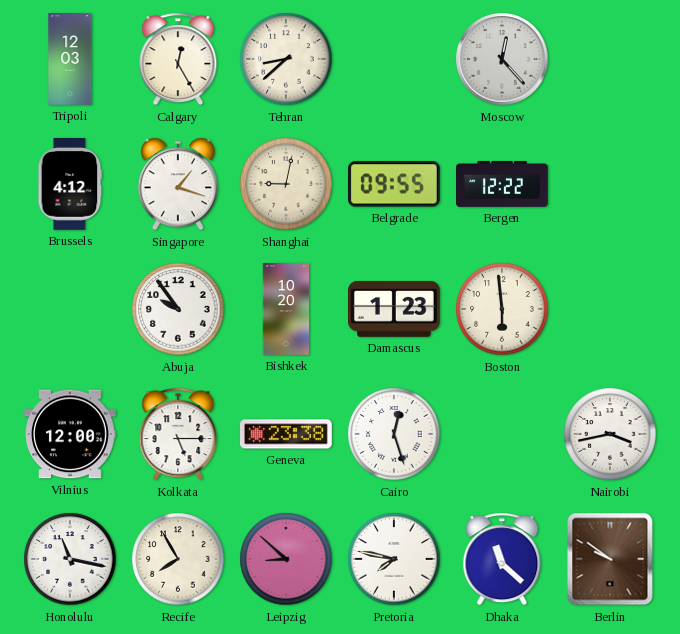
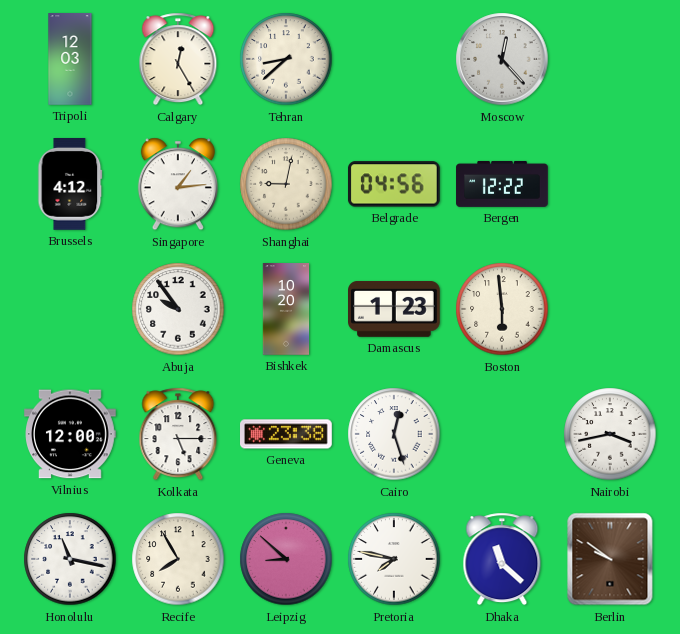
Singapore: 1:18 -> 1:14
Belgrade: 09:55 -> 04:56
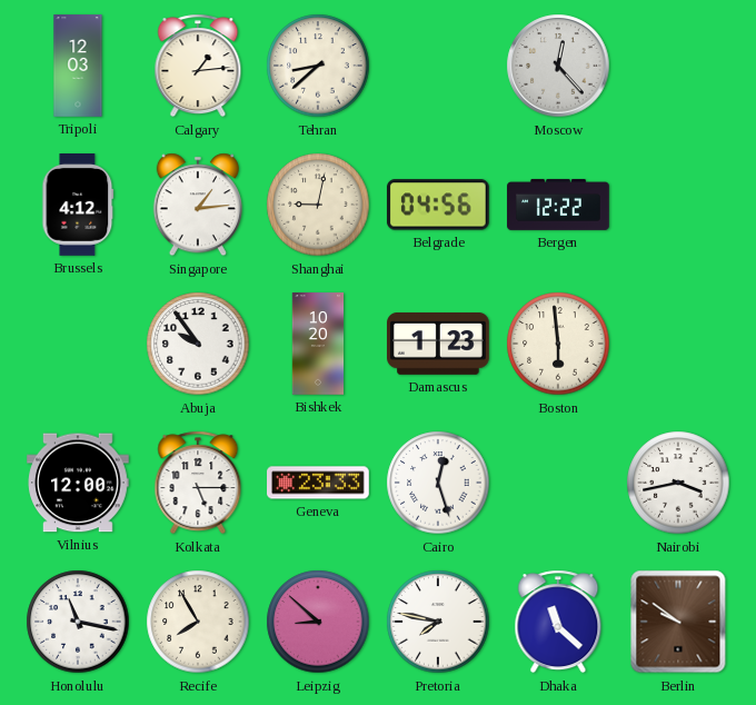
Calgary: 12:25 -> 1:14
Geneva: 23:38 -> 23:33
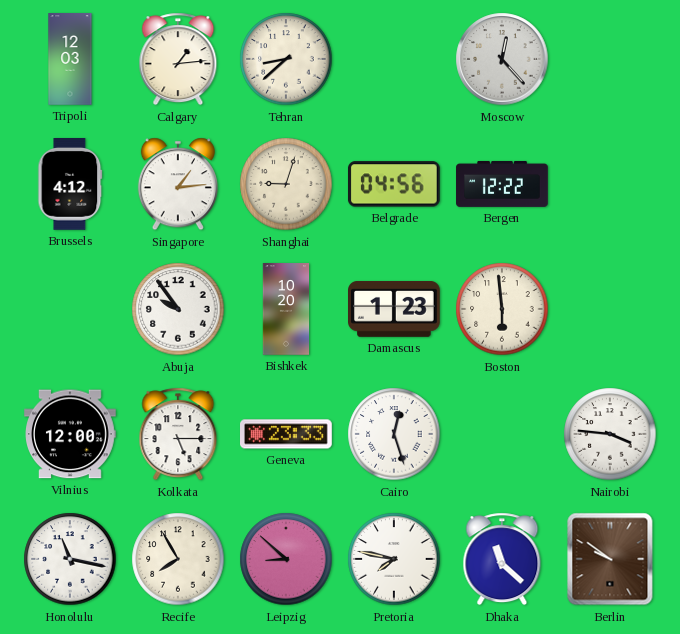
Shanghai: 9:02 -> 9:03
Nairobi: 3:43 -> 3:46
